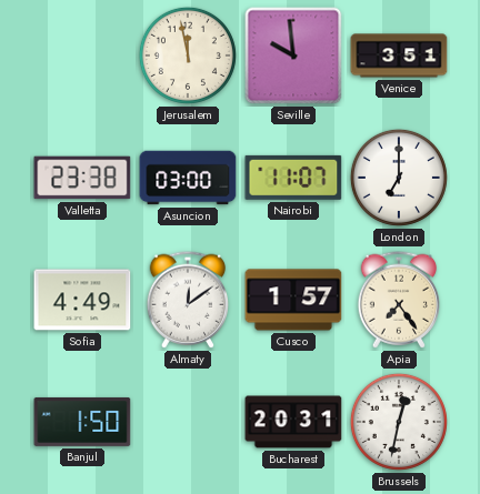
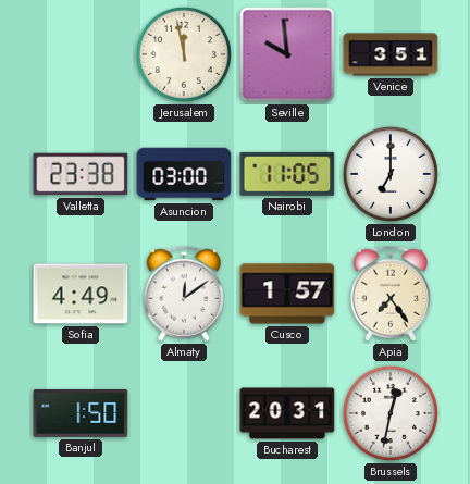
Nairobi: 11:07 -> 11:05
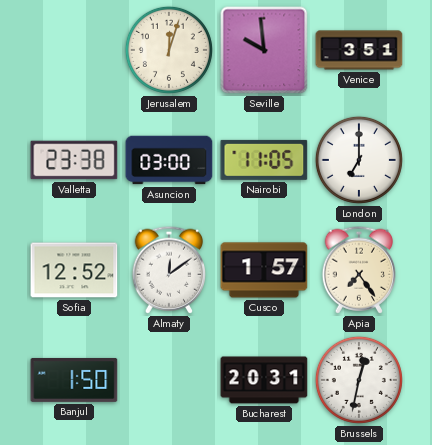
Jerusalem: 11:58 -> 12:03
Sofia: 4:49 -> 12:52
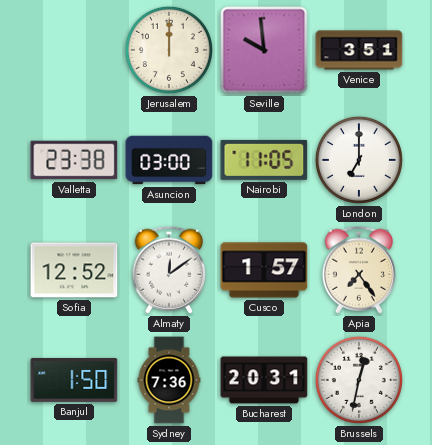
Jerusalem: 12:03 -> 12:00
Sydney: none -> 7:36
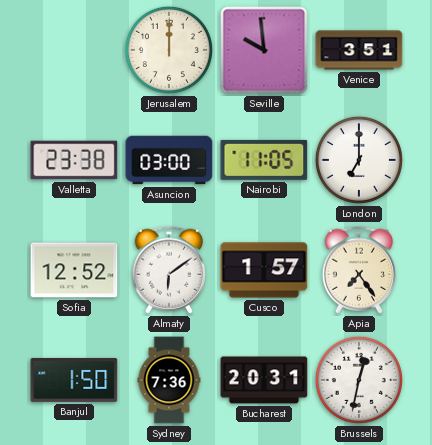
Almaty: 12:09 -> 6:09
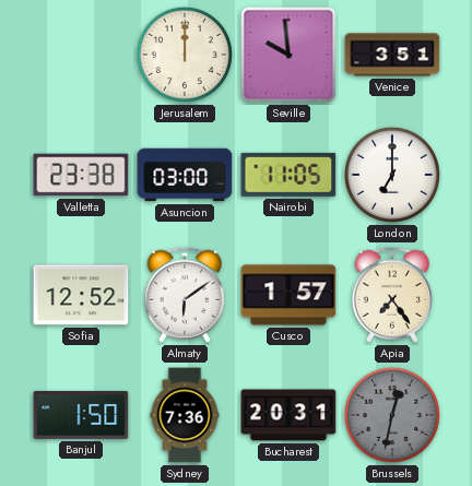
Brussels dial: white -> grey
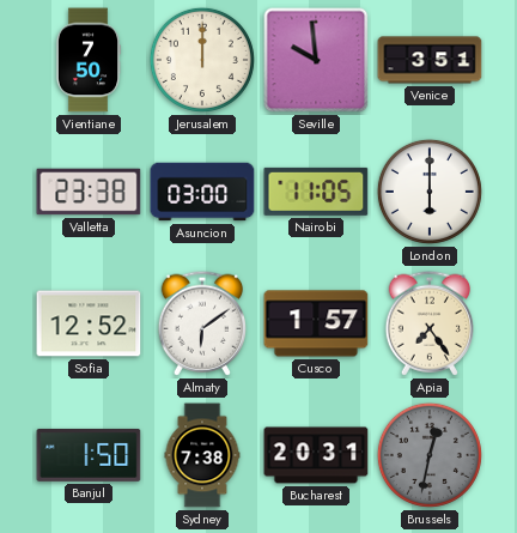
Vientiane: none -> 7:50
London: 7:00 -> 6:00
Sydney: 7:36 -> 7:38
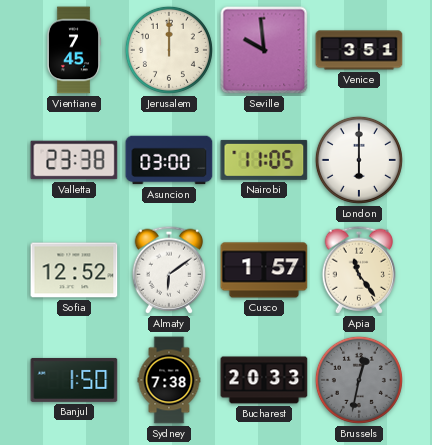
Vientiane: 7:50 -> 7:45
Apia: 7:24 -> 11:24
Bucharest: 20:31 -> 20:33
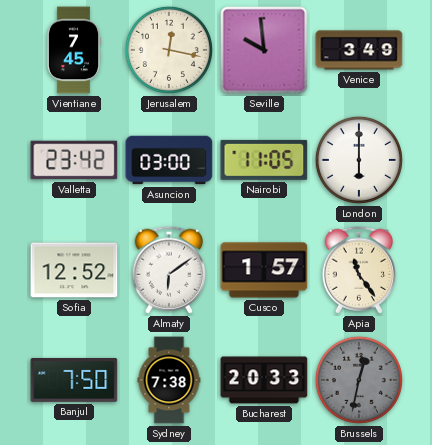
Jerusalem: 12:00 -> 12:17
Venice: 3:51 -> 3:49
Valletta: 23:38 -> 23:42
Banjul: 1:50 -> 7:50
